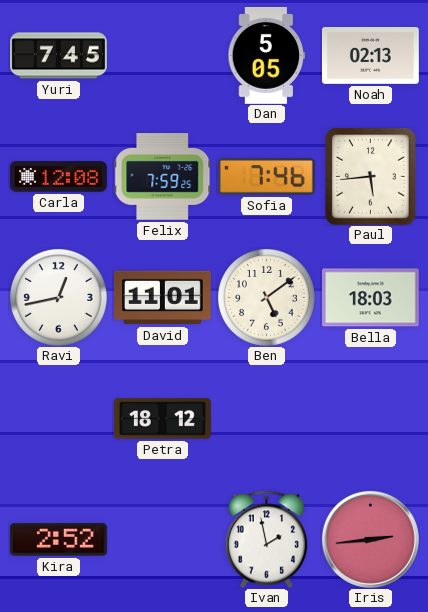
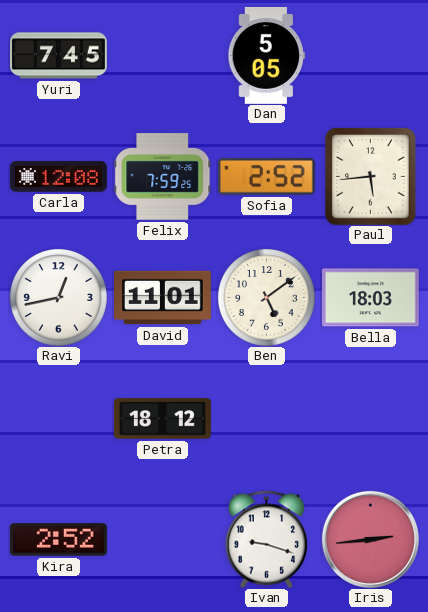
Noah: 02:13 -> none
Sofia: 7:46 -> 2:52
Ivan: 1:58 -> 9:18
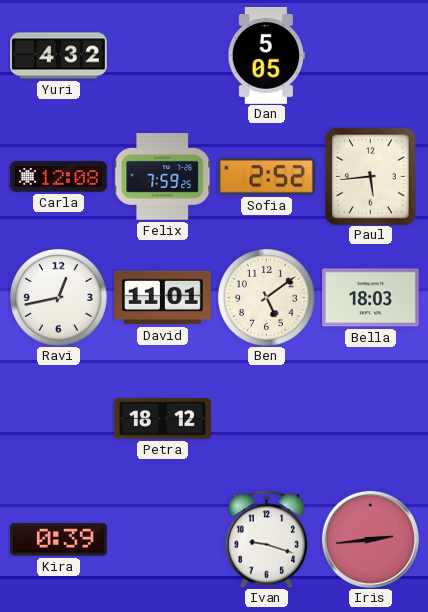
Yuri: 7:45 -> 4:32
Kira: 2:52 -> 0:39
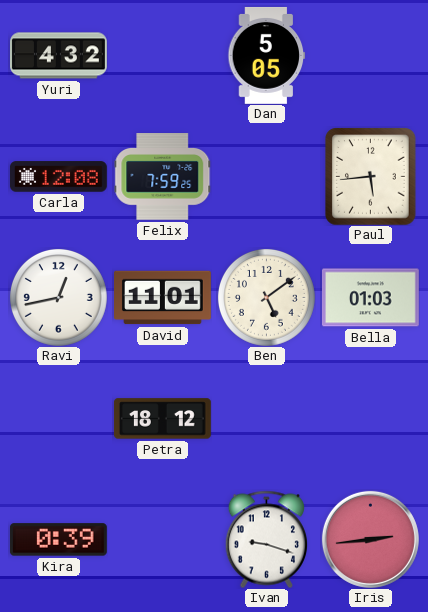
Sofia: 2:52 -> none
Bella: 18:03 -> 01:03
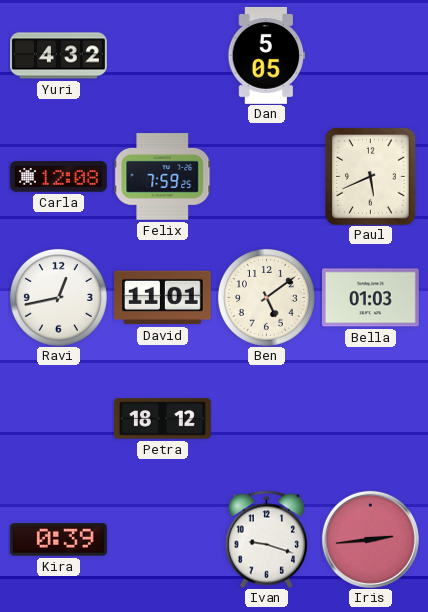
Paul: 5:44 -> 5:41
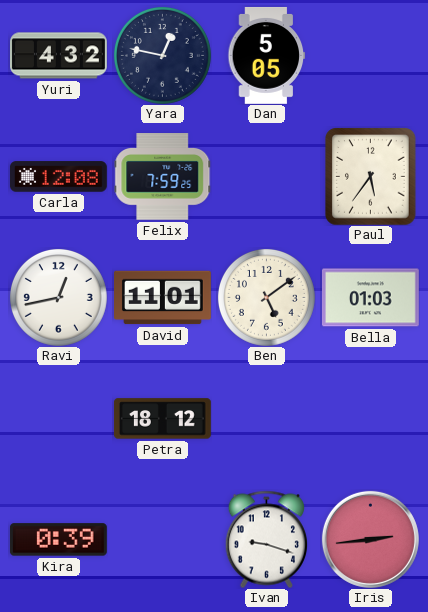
Yara: none -> 12:47
Paul: 5:41 -> 5:36
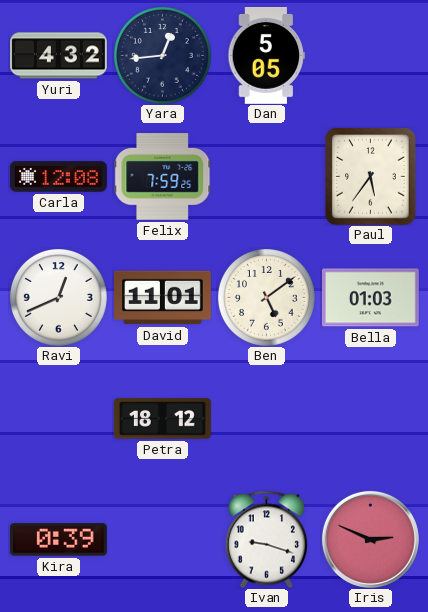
Yara: 12:47 -> 12:44
Ravi: 12:43 -> 12:41
Iris: 2:44 -> 2:49
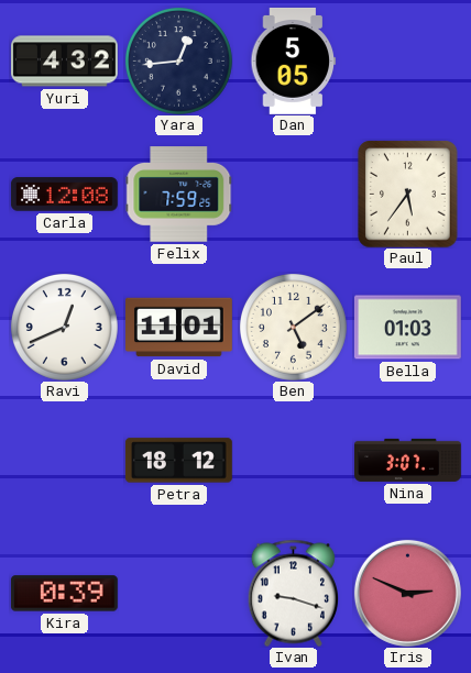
Nina: none -> 3:07
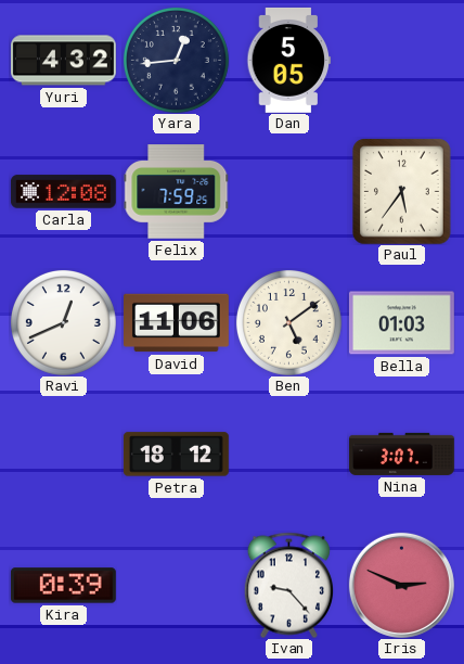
David: 11:01 -> 11:06
Ivan: 9:18 -> 9:23
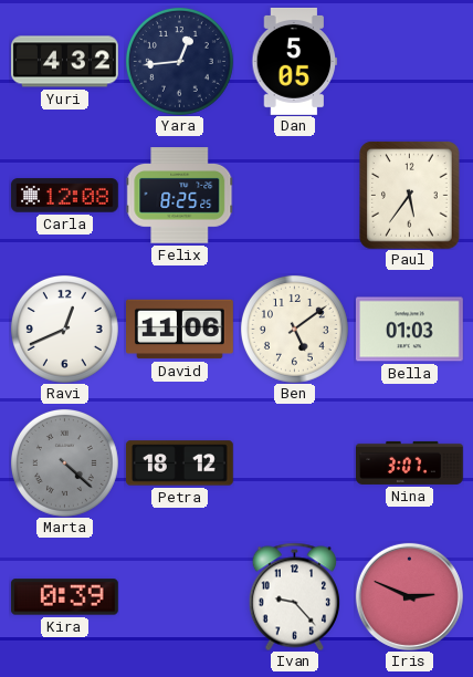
Felix: 7:59 -> 8:25
Marta: none -> 4:22
